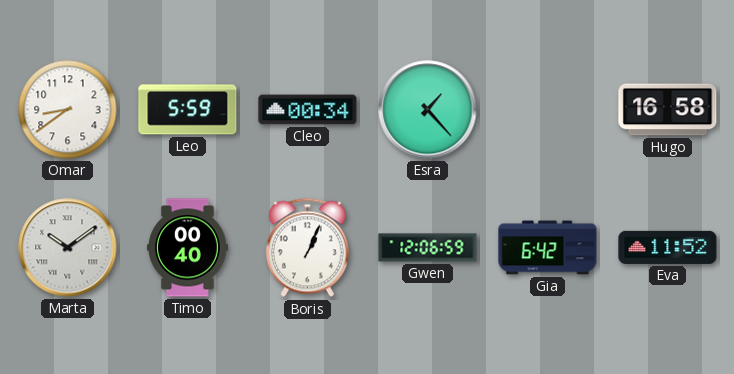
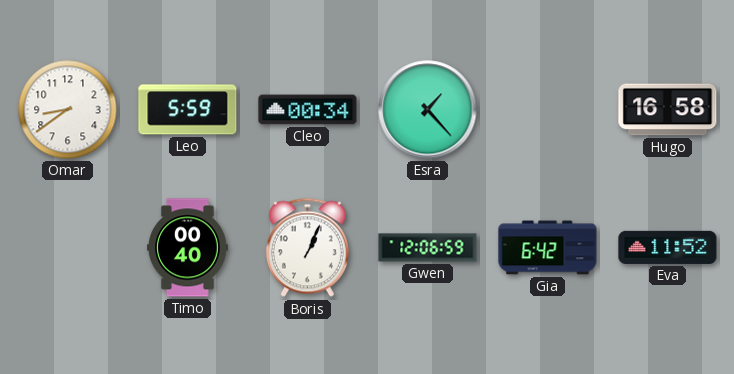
Marta: 10:09 -> none
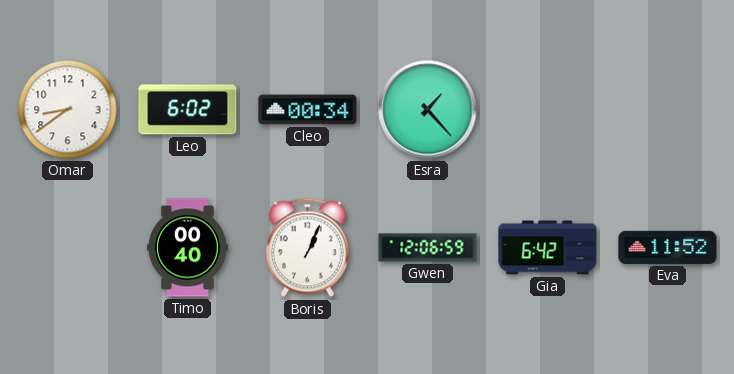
Leo: 5:59 -> 6:02
Hugo: 16:58 -> none
